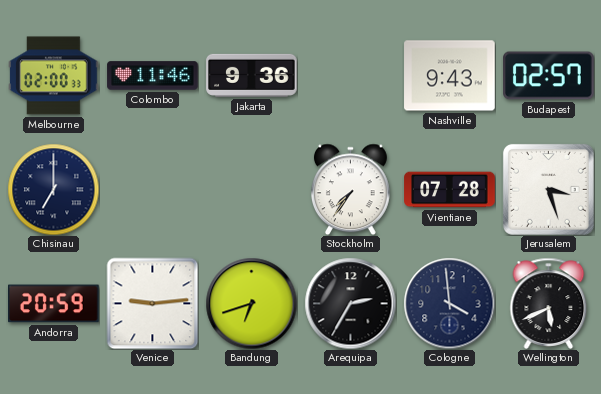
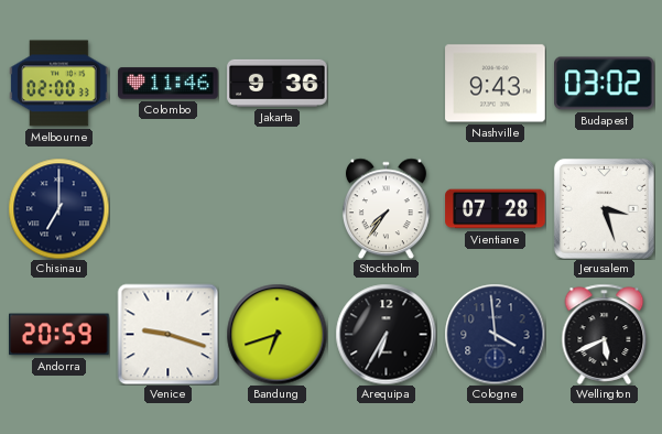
Budapest: 02:57 -> 03:02
Venice: 9:14 -> 9:18
Arequipa: 2:35 -> 6:35
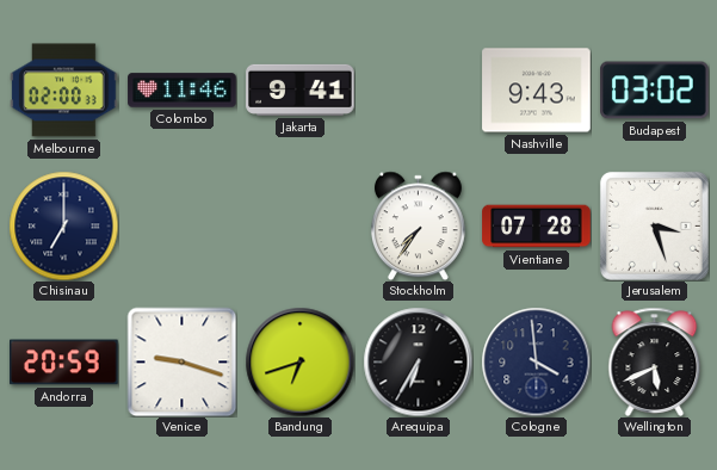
Jakarta: 9:36 -> 9:41
